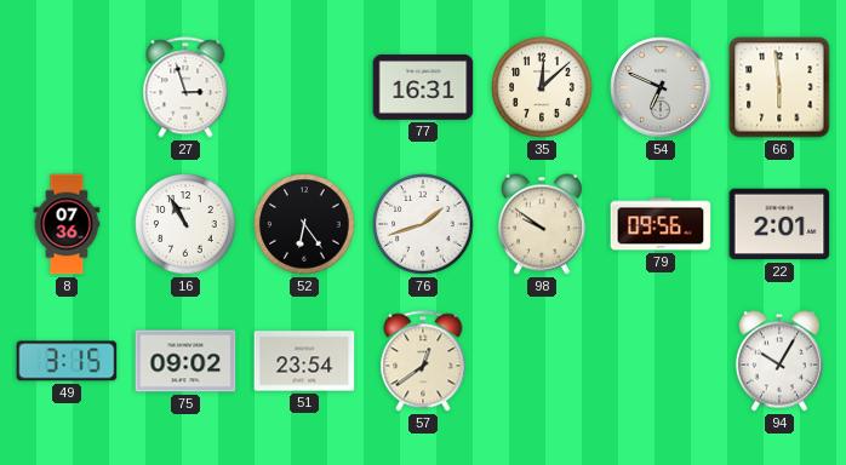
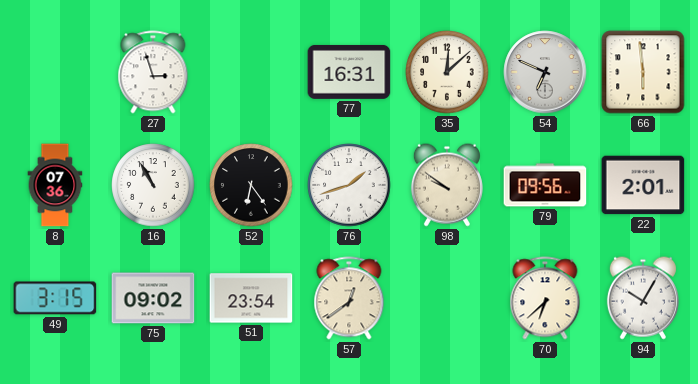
70: none -> 6:38
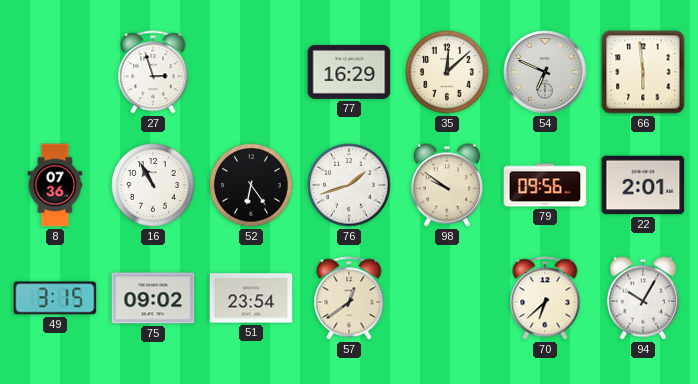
77: 16:31 -> 16:29
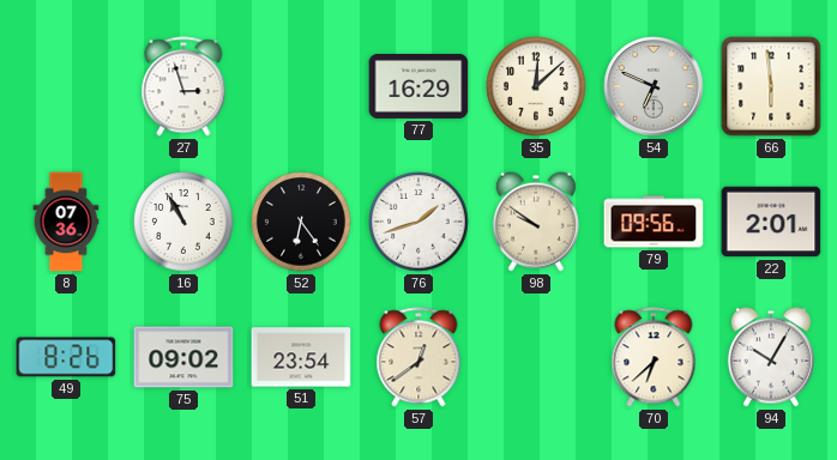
49: 3:15 -> 8:26
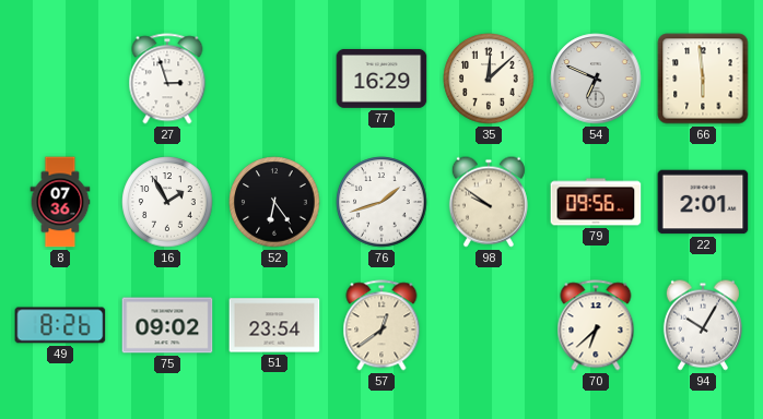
16: 10:55 -> 1:55
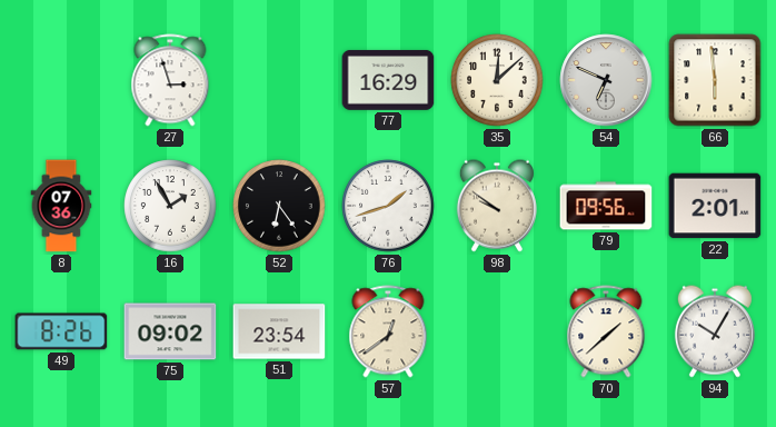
70: 6:38 -> 1:38
